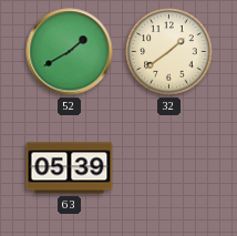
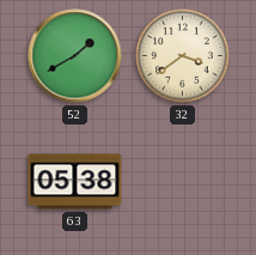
32: 1:39 -> 3:39
63: 05:39 -> 05:38
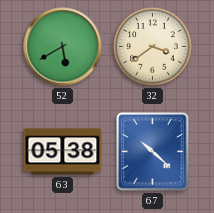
52: 1:40 -> 5:40
67: none -> 10:22
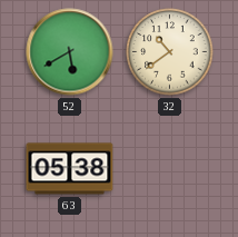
32: 3:39 -> 10:39
67: 10:22 -> none
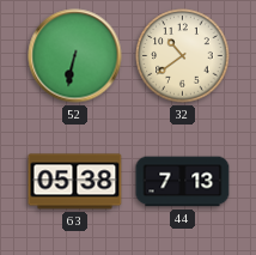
52: 5:40 -> 6:32
44: none -> 7:13
